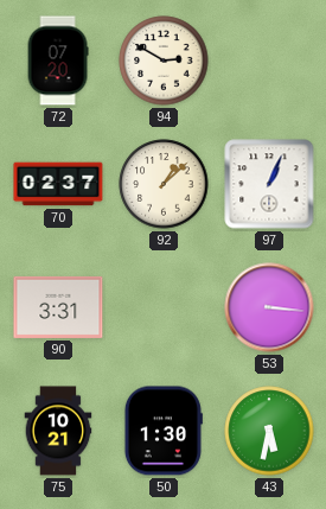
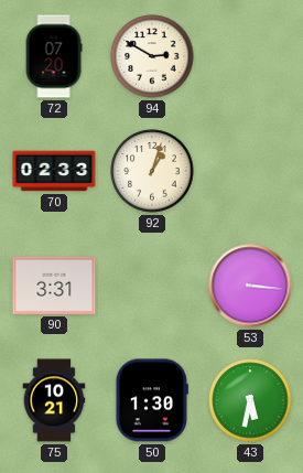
70: 02:37 -> 02:33
92: 1:08 -> 1:03
97: 1:04 -> none
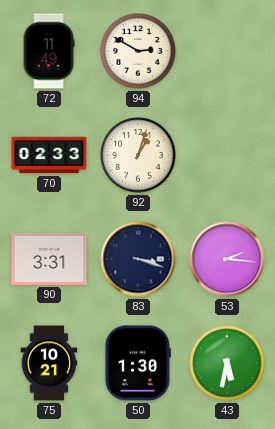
72: 07:20 -> 11:49
83: none -> 3:18
53: 3:16 -> 2:16
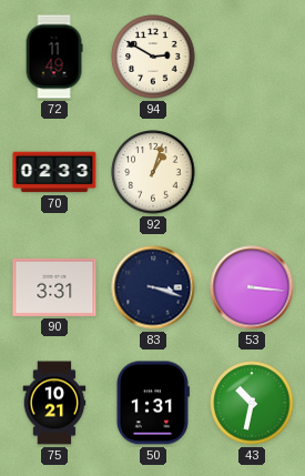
53: 2:16 -> 3:16
50: 1:30 -> 1:31
43: 5:32 -> 10:32
